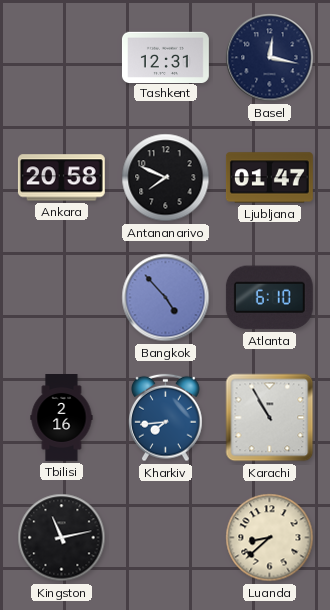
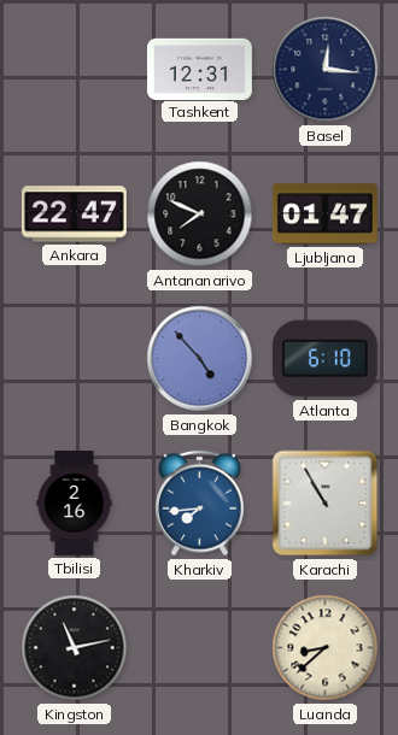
Basel: 12:17 -> 12:16
Ankara: 20:58 -> 22:47
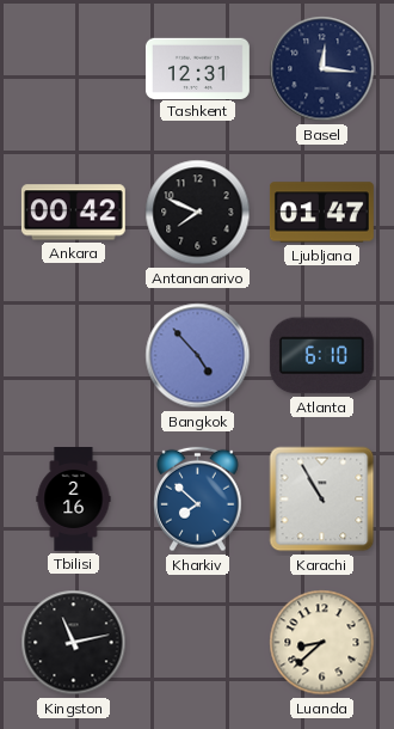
Ankara: 22:47 -> 00:42
Kharkiv: 7:44 -> 7:52
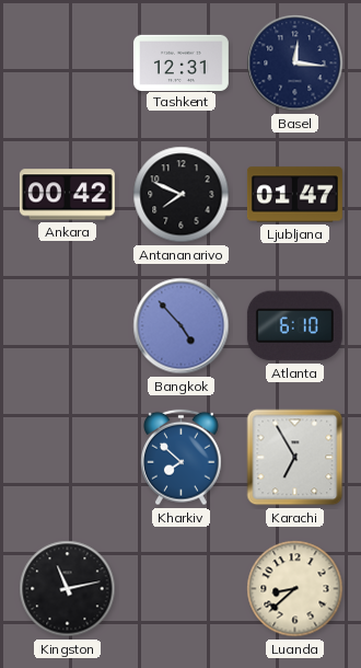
Tbilisi: 2:16 -> none
Karachi: 10:55 -> 6:55
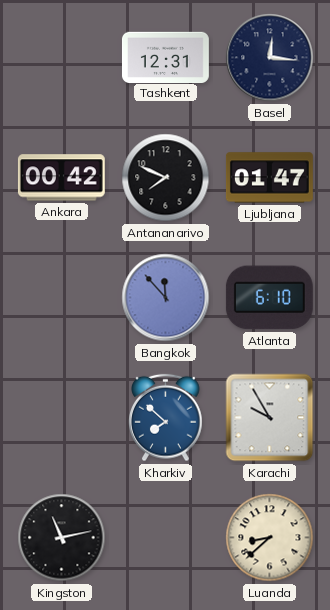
Bangkok: 4:53 -> 11:53
Karachi: 6:55 -> 9:55
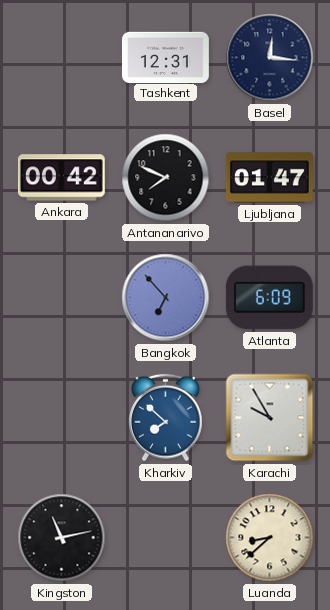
Bangkok: 11:53 -> 6:53
Atlanta: 6:10 -> 6:09
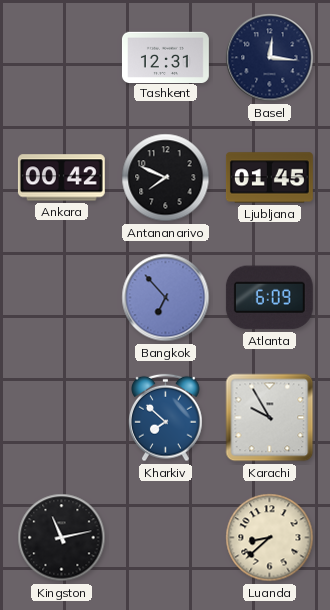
Ljubljana: 01:47 -> 01:45
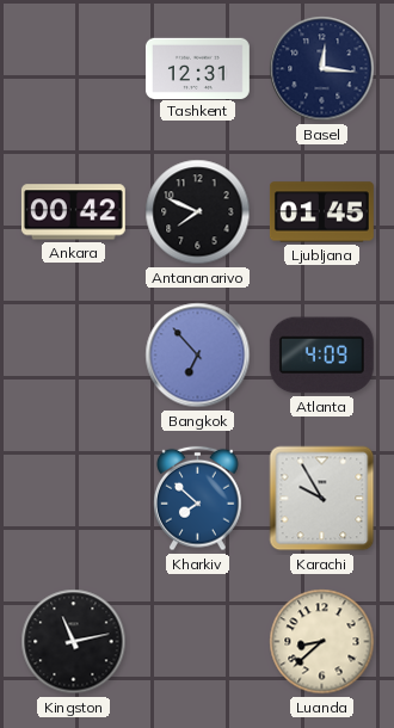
Atlanta: 6:09 -> 4:09
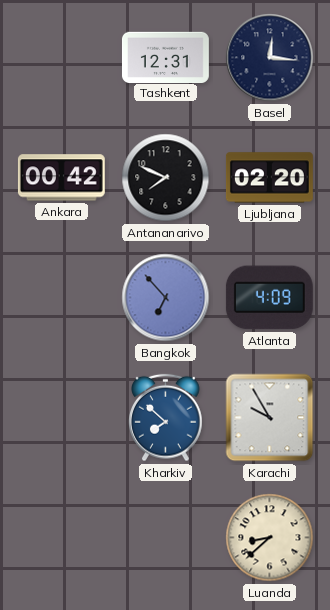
Ljubljana: 01:45 -> 02:20
Kingston: 11:13 -> none
